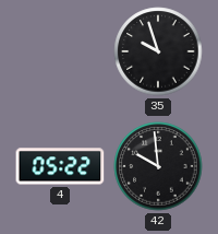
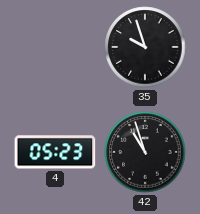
4: 05:22 -> 05:23
42: 9:59 -> 10:57
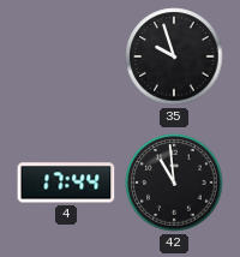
4: 05:23 -> 17:44
42: 10:57 -> 10:59
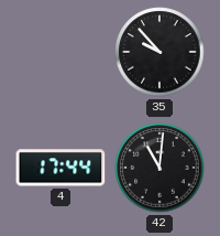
35: 9:57 -> 9:53
42: 10:59 -> 11:01
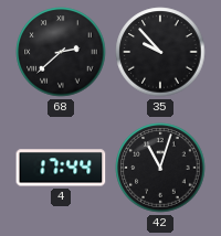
68: none -> 2:38
42: 11:01 -> 11:03
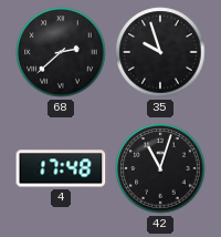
35: 9:53 -> 9:57
4: 17:44 -> 17:48
